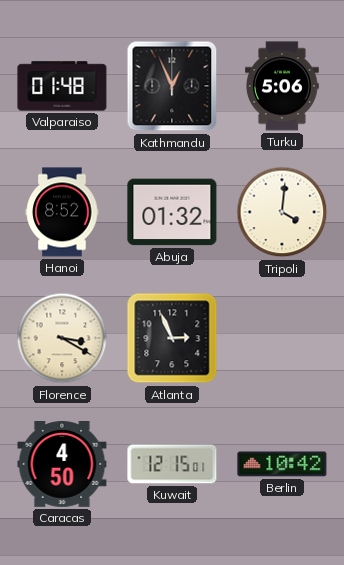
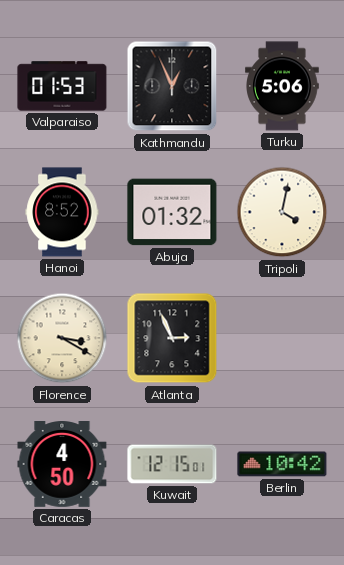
Valparaiso: 01:48 -> 01:53
Tripoli: 4:01 -> 4:02
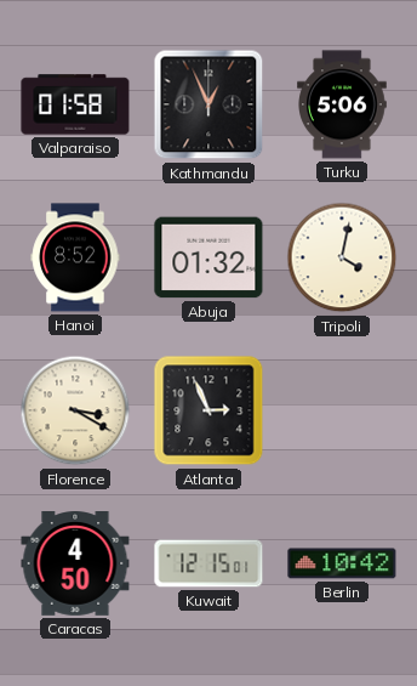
Valparaiso: 01:53 -> 01:58
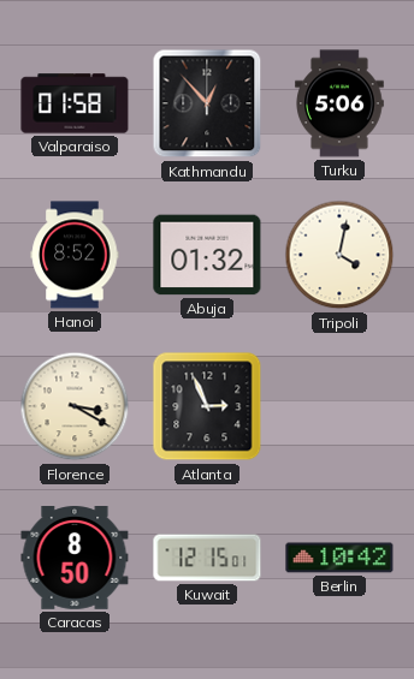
Kathmandu: 12:56 -> 12:53
Caracas: 4:50 -> 8:50
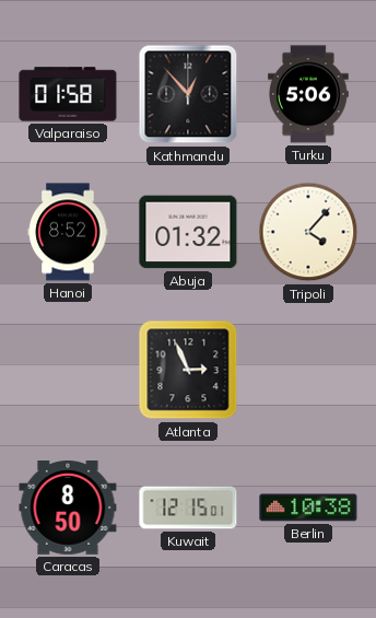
Tripoli: 4:02 -> 4:07
Florence: 3:20 -> none
Berlin: 10:42 -> 10:38
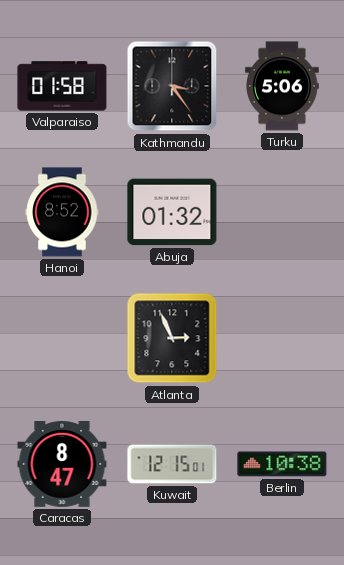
Kathmandu: 12:53 -> 3:24
Tripoli: 4:07 -> none
Caracas: 8:50 -> 8:47
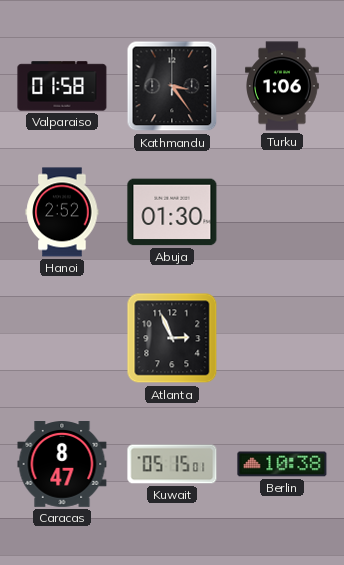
Turku: 5:06 -> 1:06
Hanoi: 8:52 -> 2:52
Abuja: 01:32 -> 01:30
Kuwait: 12:15 -> 05:15
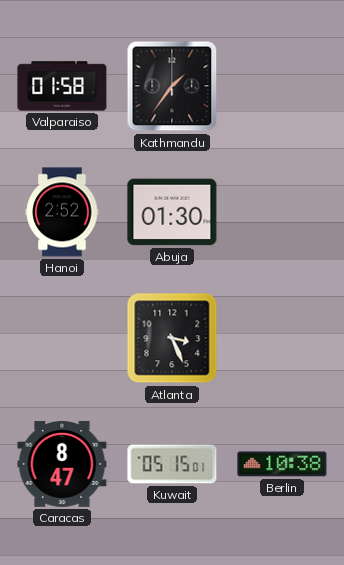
Kathmandu: 3:24 -> 1:36
Turku: 1:06 -> none
Atlanta: 2:56 -> 3:26
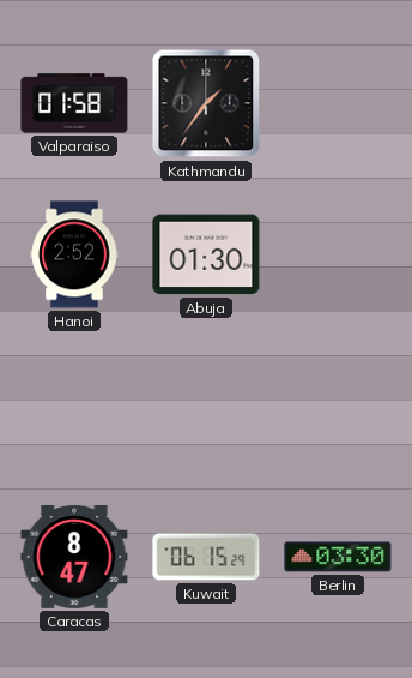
Atlanta: 3:26 -> none
Kuwait: 05:15 -> 06:15
Berlin: 10:38 -> 03:30
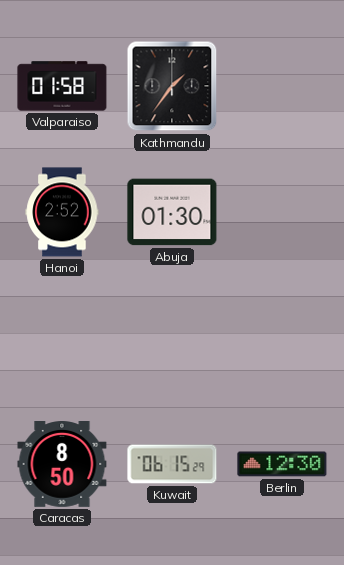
Caracas: 8:47 -> 8:50
Berlin: 03:30 -> 12:30
